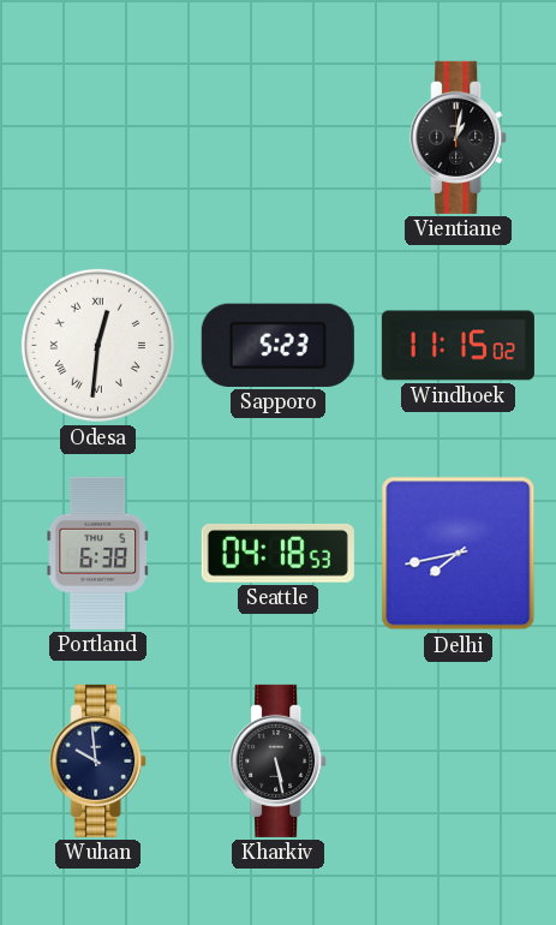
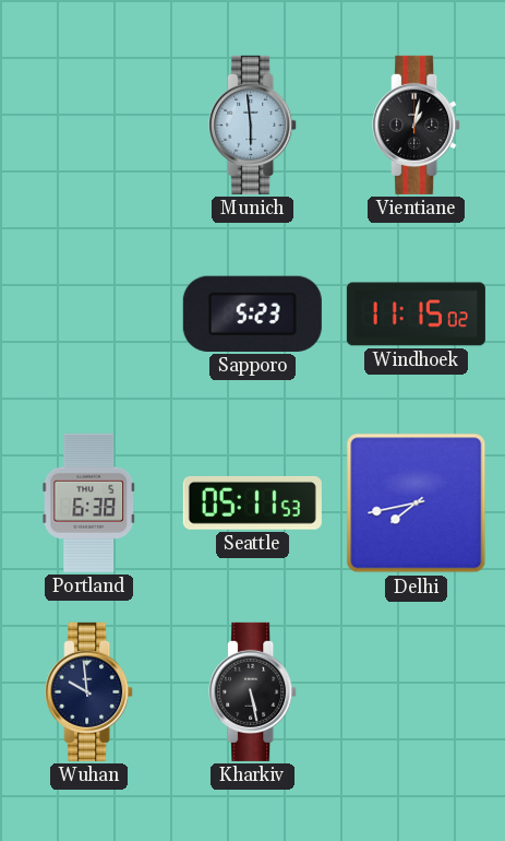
Munich: none -> 5:59
Odesa: 12:31 -> none
Seattle: 04:18 -> 05:11
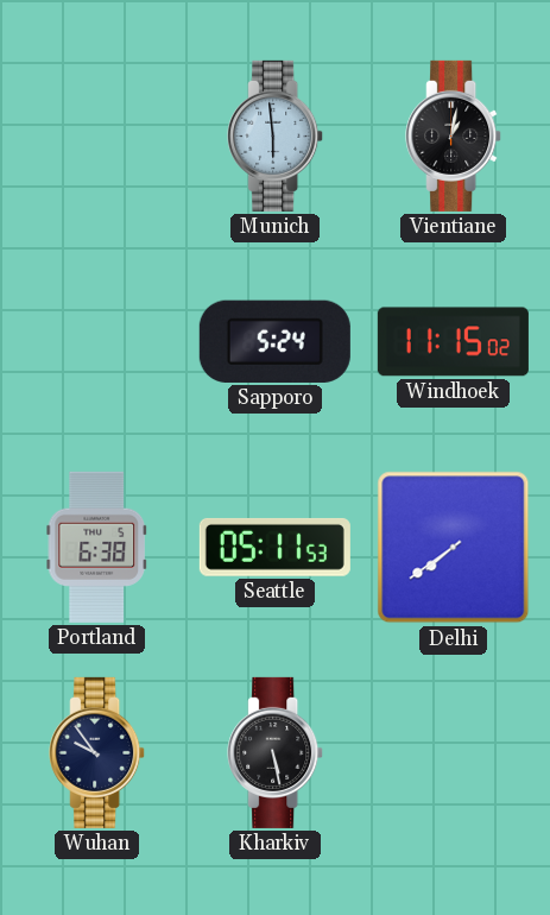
Sapporo: 5:23 -> 5:24
Delhi: 7:43 -> 7:39
Wuhan: 9:59 -> 9:54
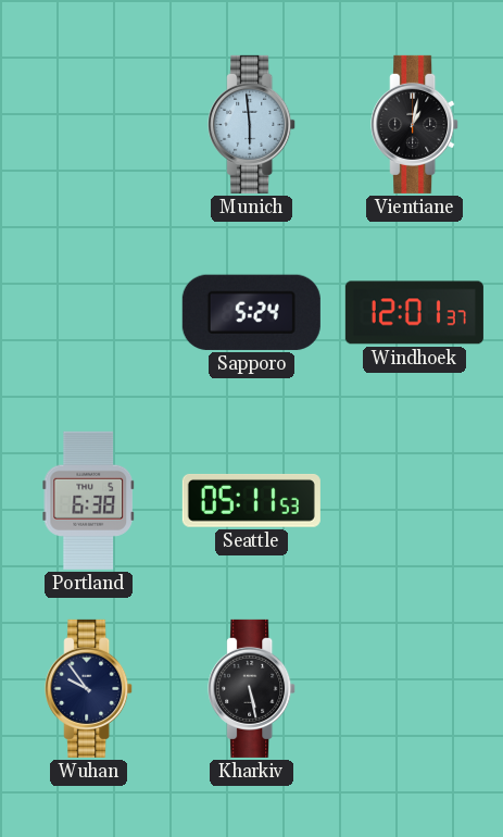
Windhoek: 11:15 -> 12:01
Delhi: 7:39 -> none
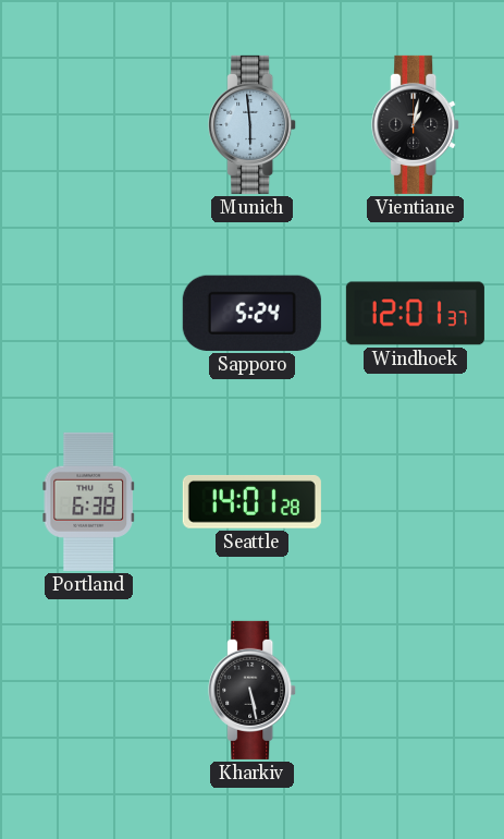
Seattle: 05:11 -> 14:01
Wuhan: 9:54 -> none
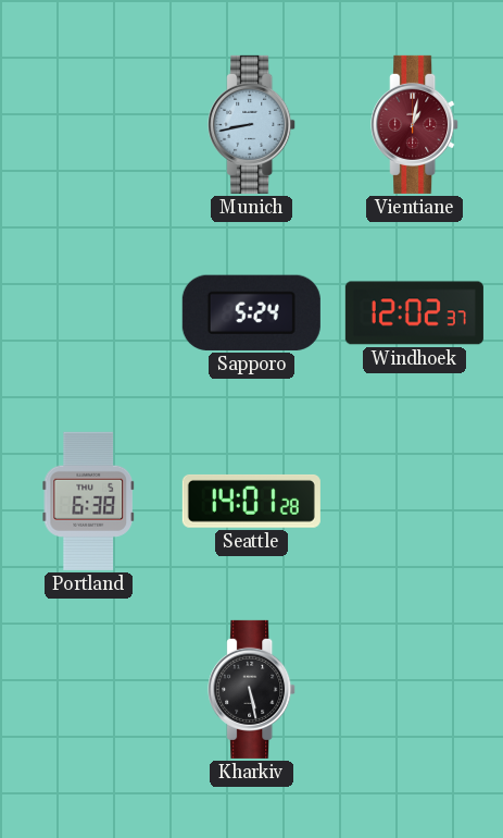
Munich: 5:59 -> 8:43
Vientiane dial: black -> burgundy
Windhoek: 12:01 -> 12:02
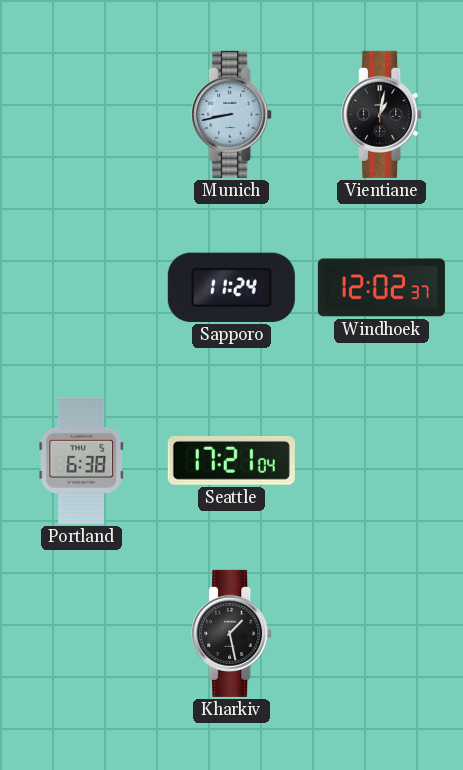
Vientiane dial: burgundy -> black
Sapporo: 5:24 -> 11:24
Seattle: 14:01 -> 17:21
Kharkiv: 5:28 -> 1:28
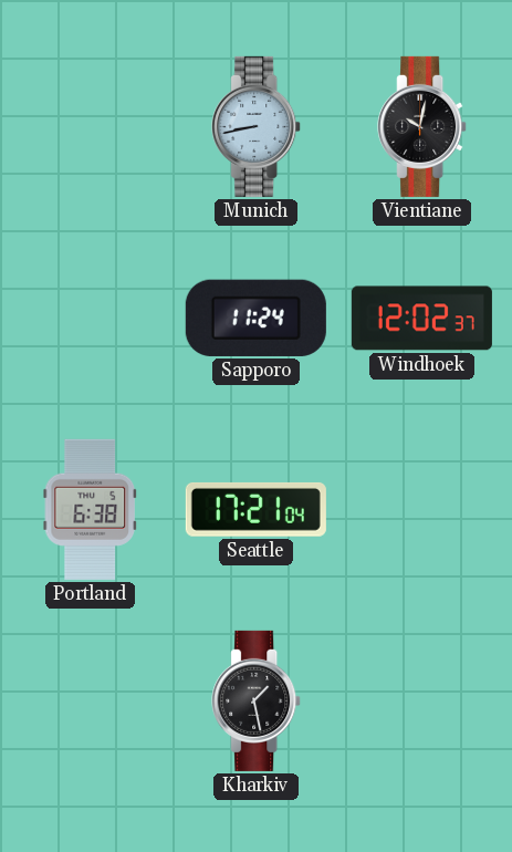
Vientiane: 1:02 -> 10:02
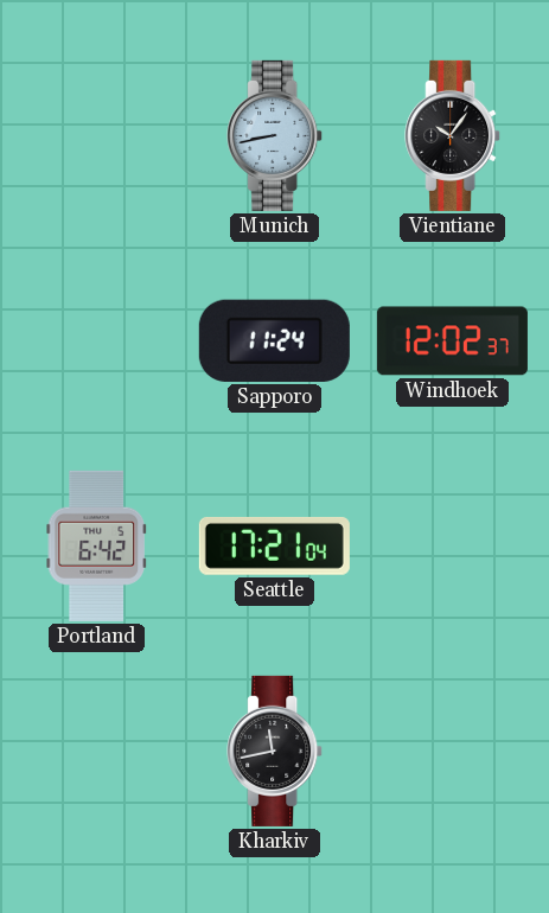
Vientiane: 10:02 -> 10:06
Portland: 6:38 -> 6:42
Kharkiv: 1:28 -> 11:43
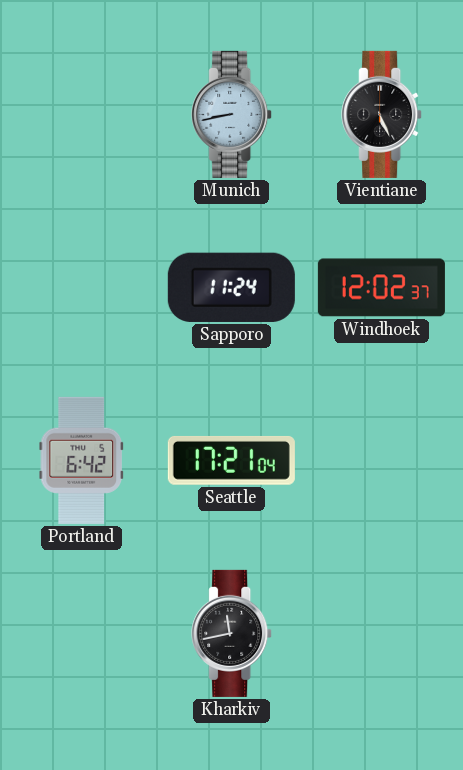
Vientiane: 10:06 -> 5:26
